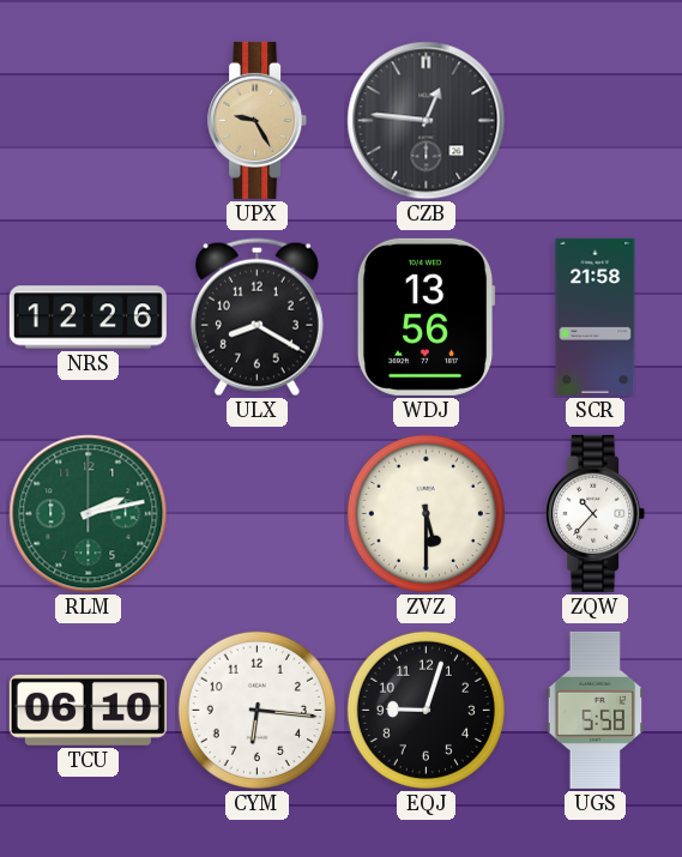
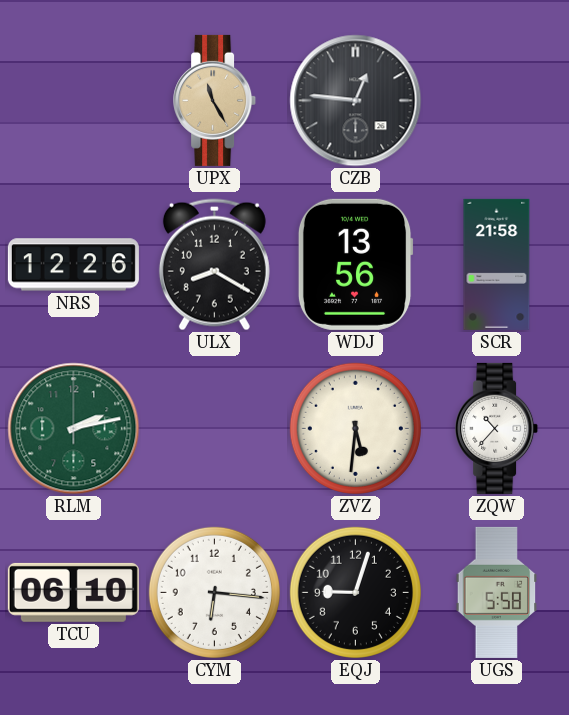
UPX: 9:25 -> 11:25
ZVZ: 5:30 -> 5:31
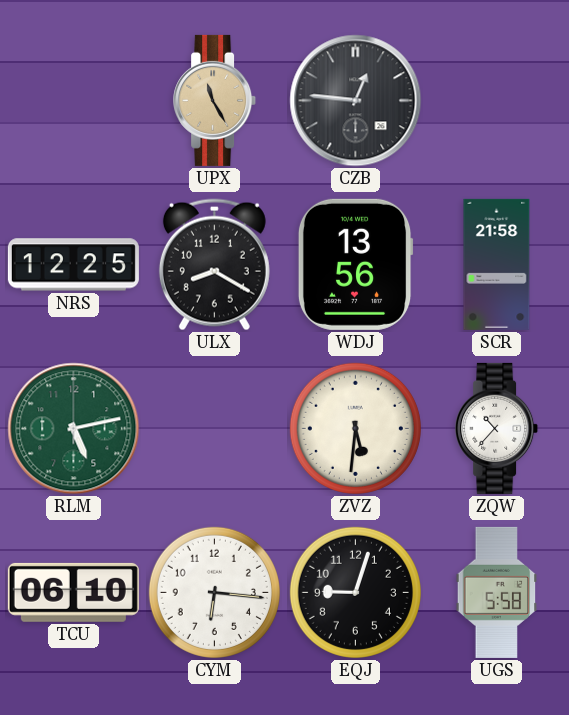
NRS: 12:26 -> 12:25
RLM: 2:13 -> 5:13
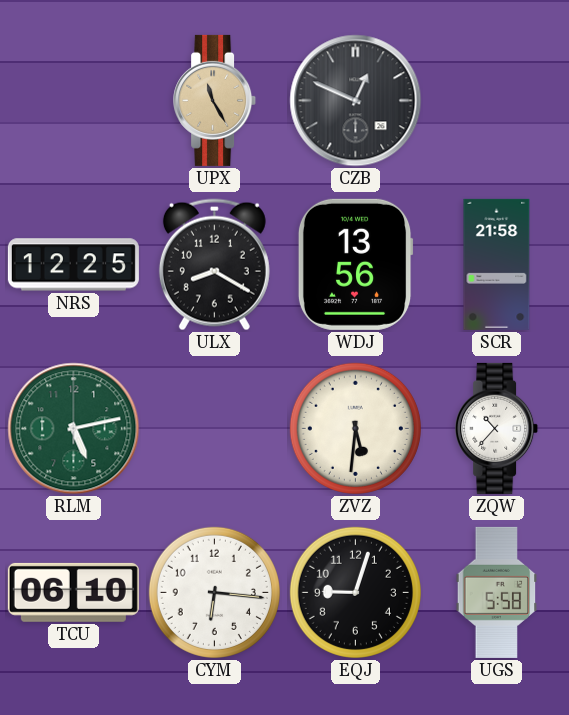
CZB: 12:46 -> 12:49
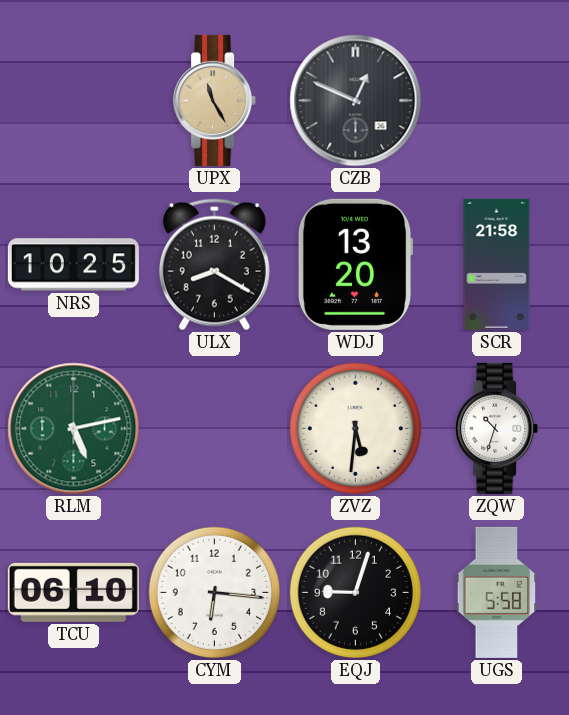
NRS: 12:25 -> 10:25
WDJ: 13:56 -> 13:20
ZQW: 10:37 -> 10:33
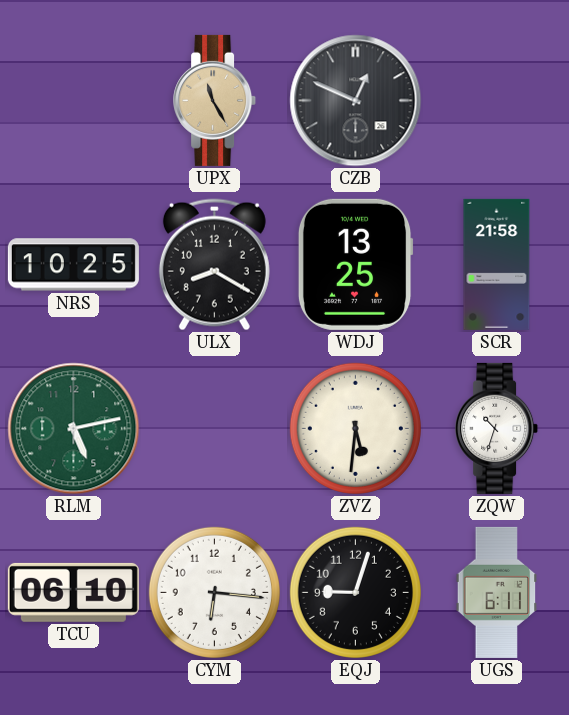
WDJ: 13:20 -> 13:25
UGS: 5:58 -> 6:11
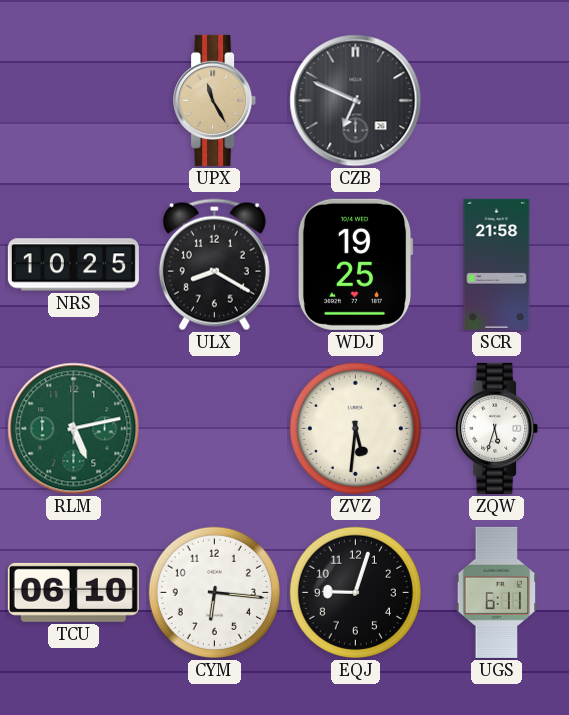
CZB: 12:49 -> 6:49
WDJ: 13:25 -> 19:25
ZQW: 10:33 -> 5:33
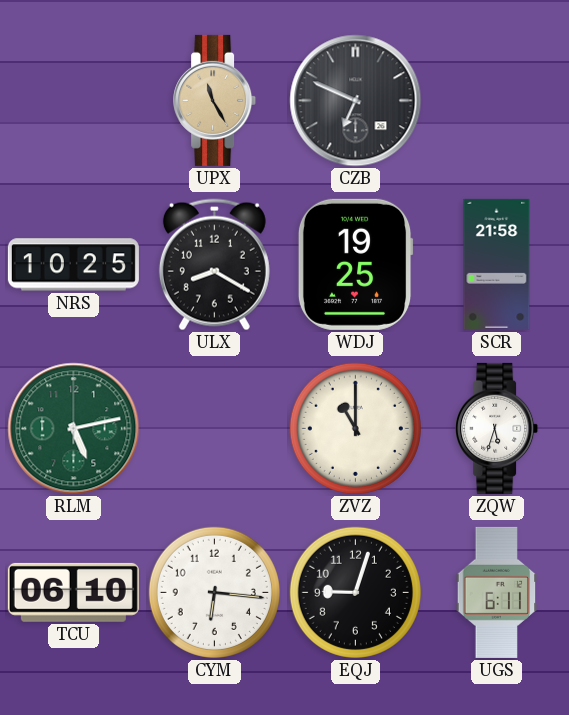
ZVZ: 5:31 -> 11:00
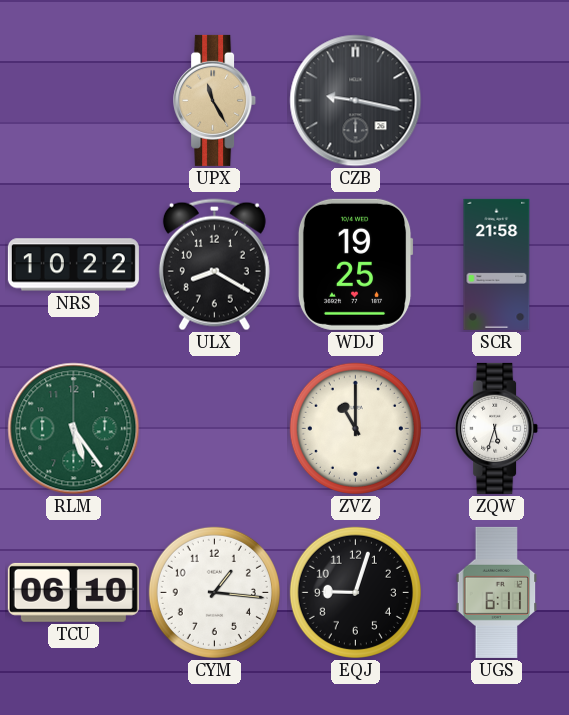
CZB: 6:49 -> 9:17
NRS: 10:25 -> 10:22
RLM: 5:13 -> 5:24
CYM: 6:16 -> 1:16
